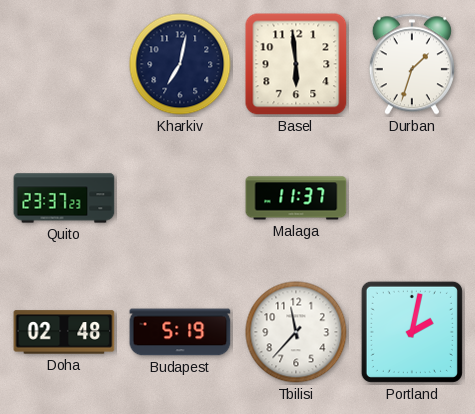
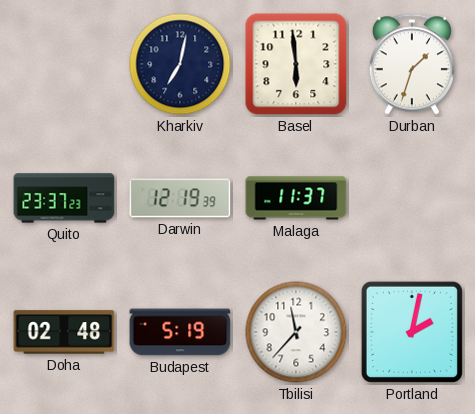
Darwin: none -> 12:19
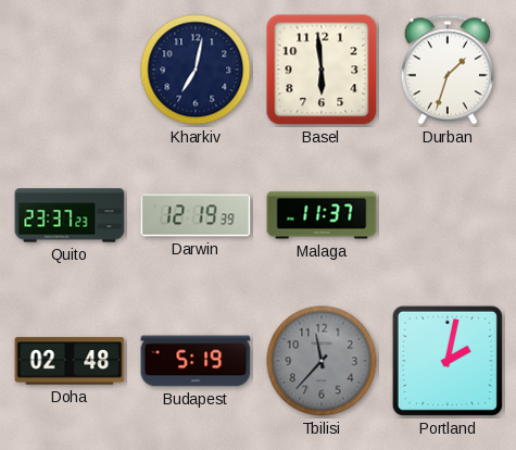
Tbilisi dial: white -> grey
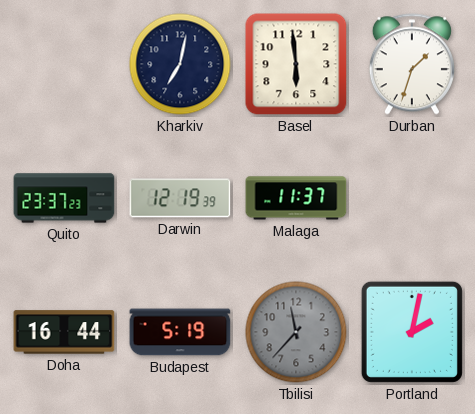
Doha: 02:48 -> 16:44
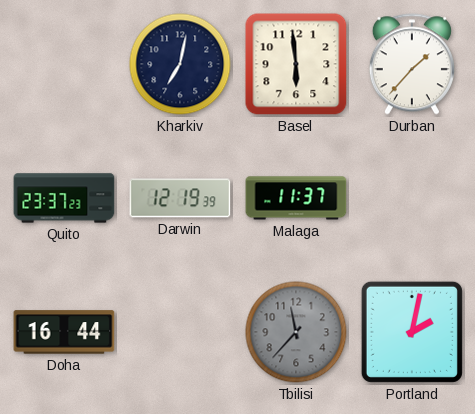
Durban: 1:33 -> 1:37
Budapest: 5:19 -> none
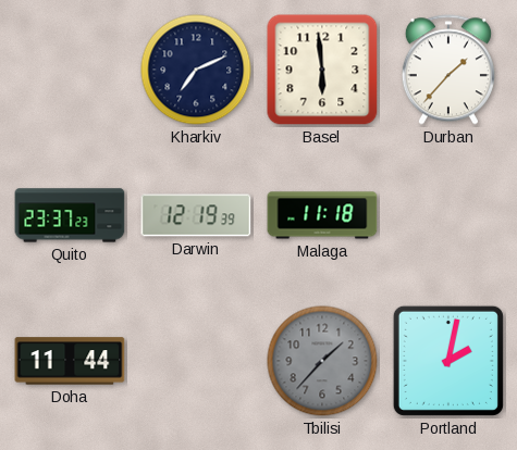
Kharkiv: 7:02 -> 7:11
Malaga: 11:37 -> 11:18
Doha: 16:44 -> 11:44
Tbilisi: 11:37 -> 1:37
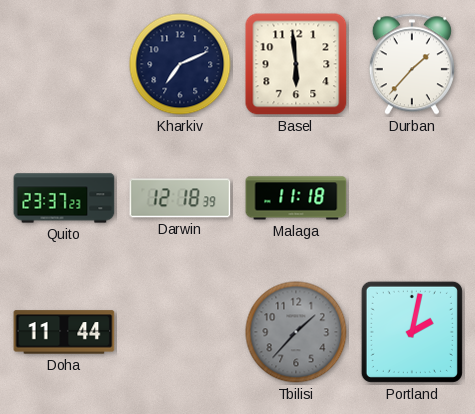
Darwin: 12:19 -> 12:18
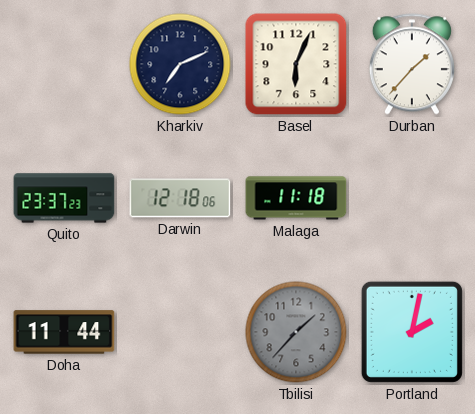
Basel: 5:59 -> 6:04
Darwin: 12:18:39 -> 12:18:06
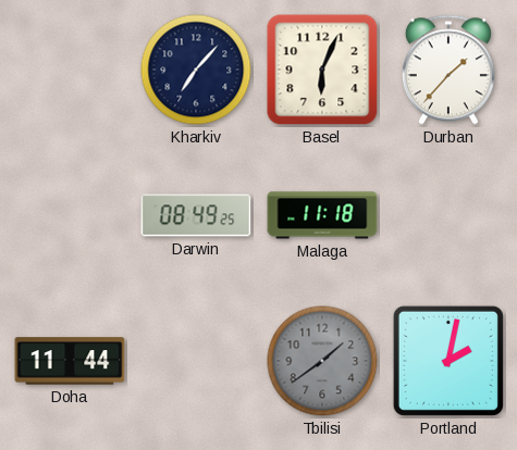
Kharkiv: 7:11 -> 7:07
Quito: 23:37 -> none
Darwin: 12:18 -> 08:49
Tbilisi: 1:37 -> 1:39
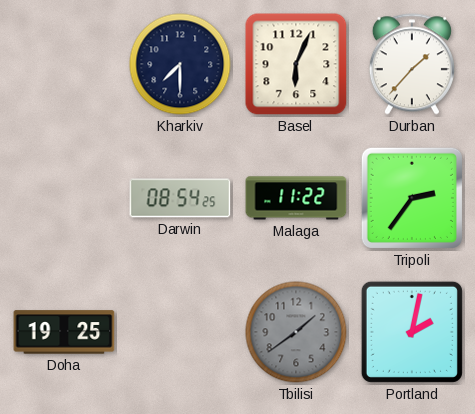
Kharkiv: 7:07 -> 7:30
Darwin: 08:49 -> 08:54
Malaga: 11:18 -> 11:22
Tripoli: none -> 2:36
Doha: 11:44 -> 19:25
